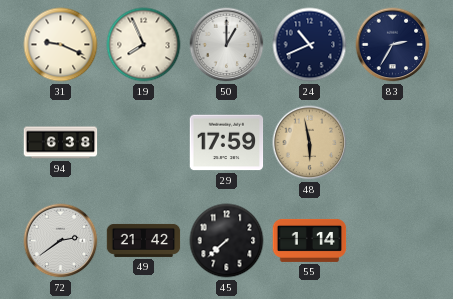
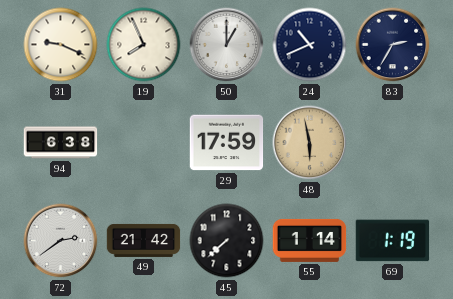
69: none -> 1:19
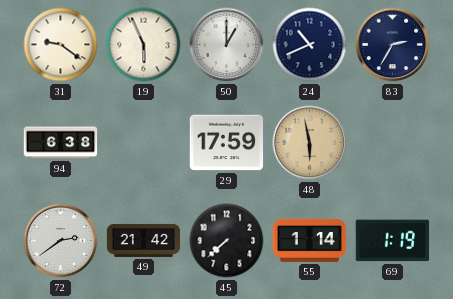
31: 9:19 -> 9:21
19: 7:56 -> 5:56
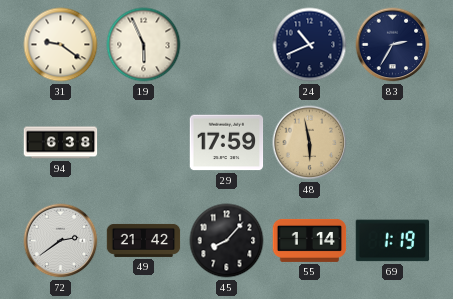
50: 1:00 -> none
45: 7:38 -> 8:07
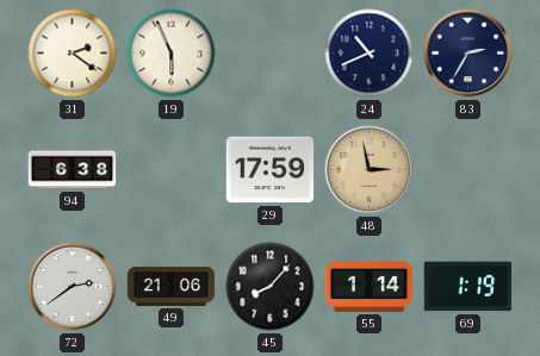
31: 9:21 -> 2:21
48: 5:58 -> 2:58
49: 21:42 -> 21:06
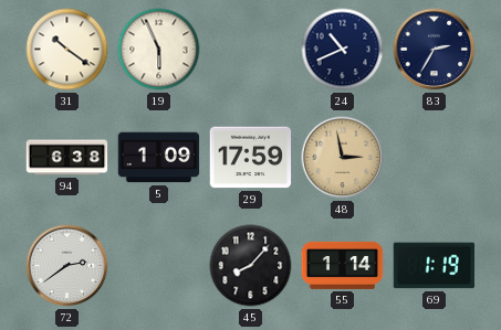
31: 2:21 -> 10:21
5: none -> 1:09
49: 21:06 -> none
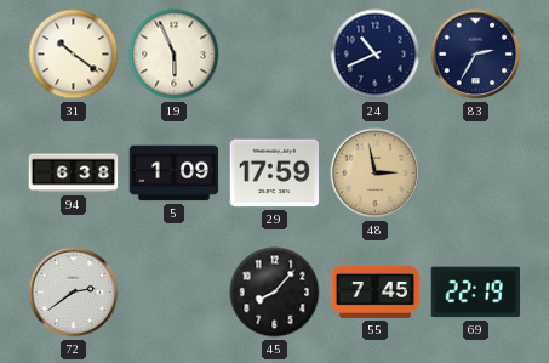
55: 1:14 -> 7:45
69: 1:19 -> 22:19
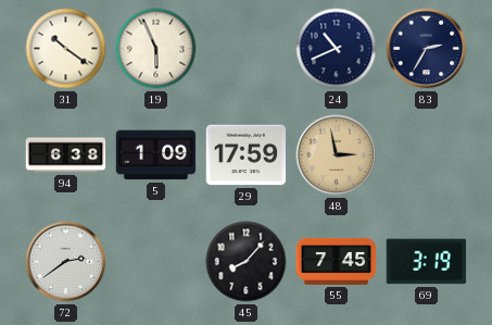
69: 22:19 -> 3:19
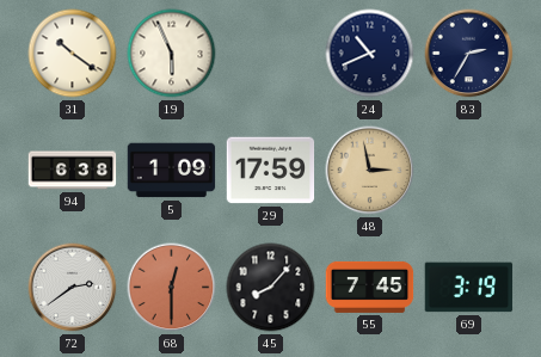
68: none -> 12:30
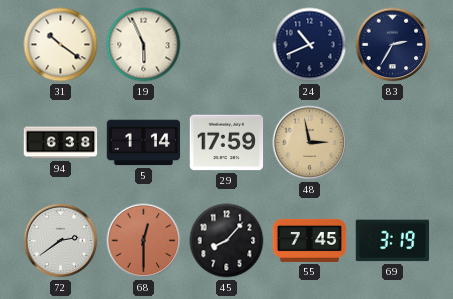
5: 1:09 -> 1:14
